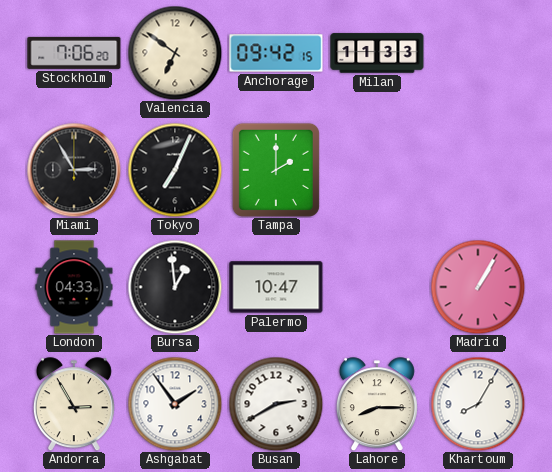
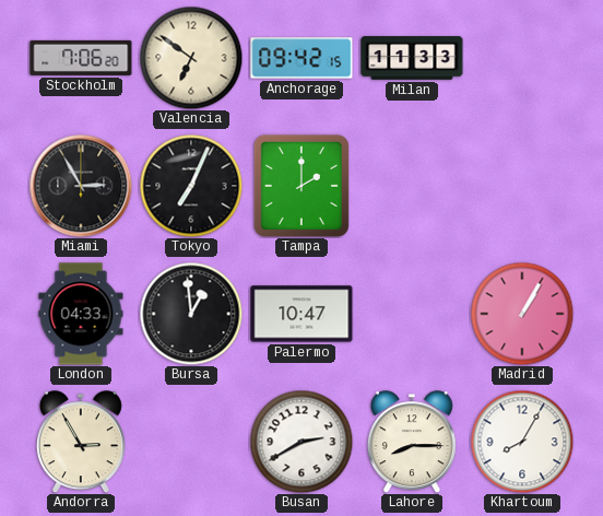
Ashgabat: 1:54 -> none
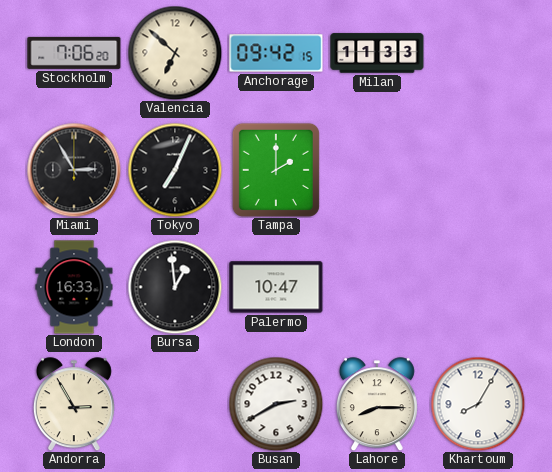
Valencia: 6:51 -> 6:52
London: 04:33 -> 16:33
Madrid: 1:05 -> none
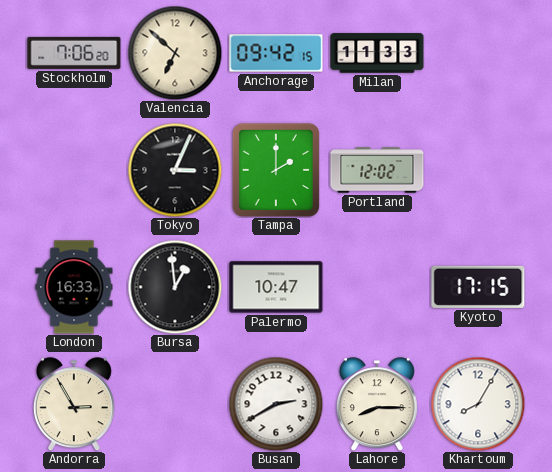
Miami: 2:55 -> none
Tokyo: 7:04 -> 3:04
Portland: none -> 12:02
Kyoto: none -> 17:15
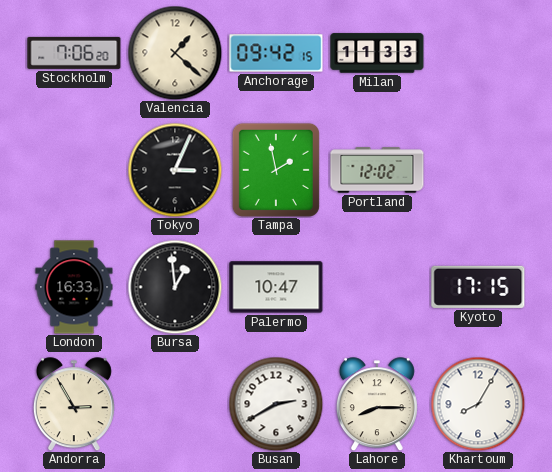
Valencia: 6:52 -> 1:22
Tampa: 2:00 -> 1:58
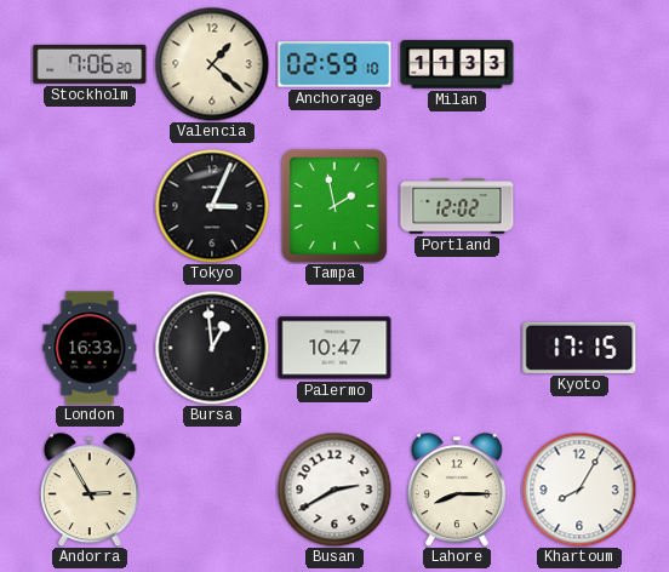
Anchorage: 09:42 -> 02:59
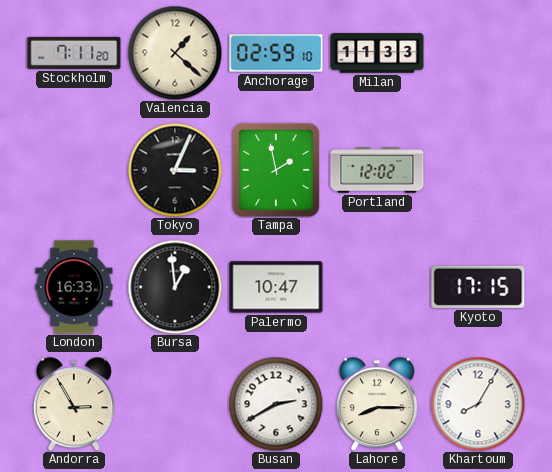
Stockholm: 7:06 -> 7:11
